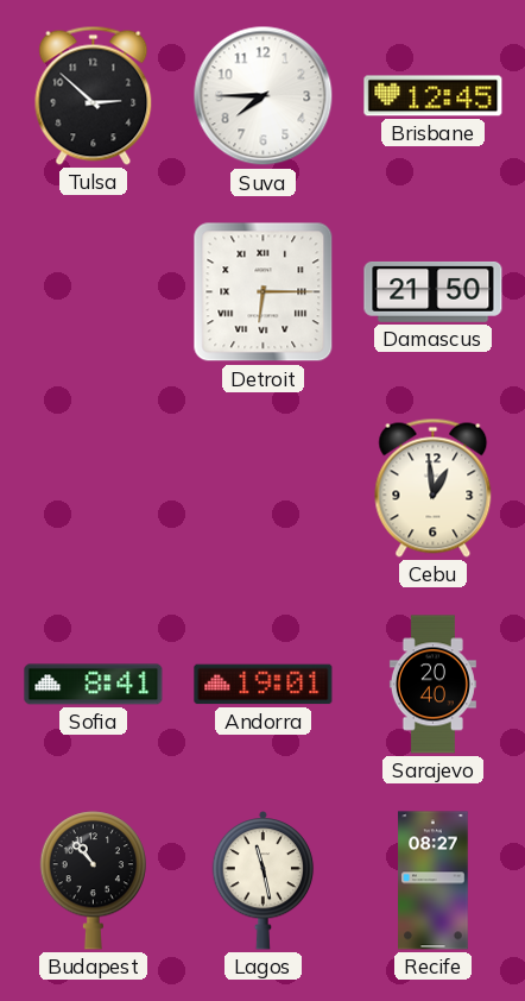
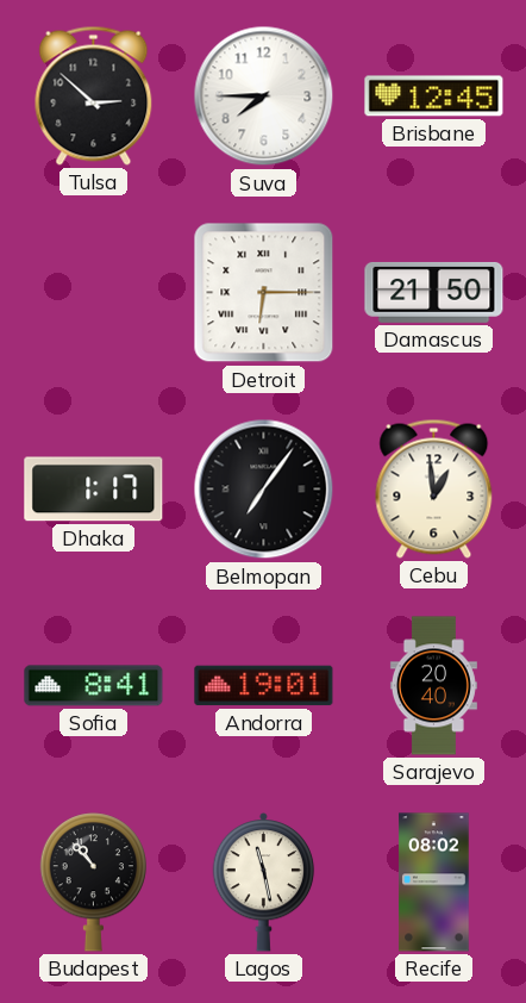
Dhaka: none -> 1:17
Belmopan: none -> 7:06
Recife: 08:27 -> 08:02
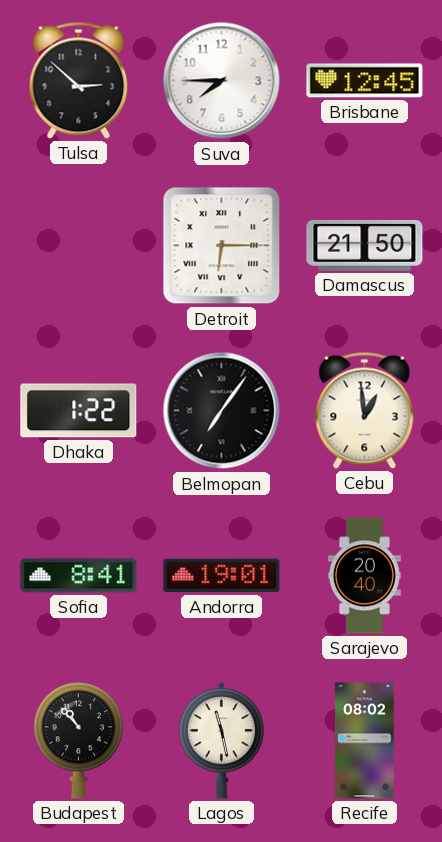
Dhaka: 1:17 -> 1:22
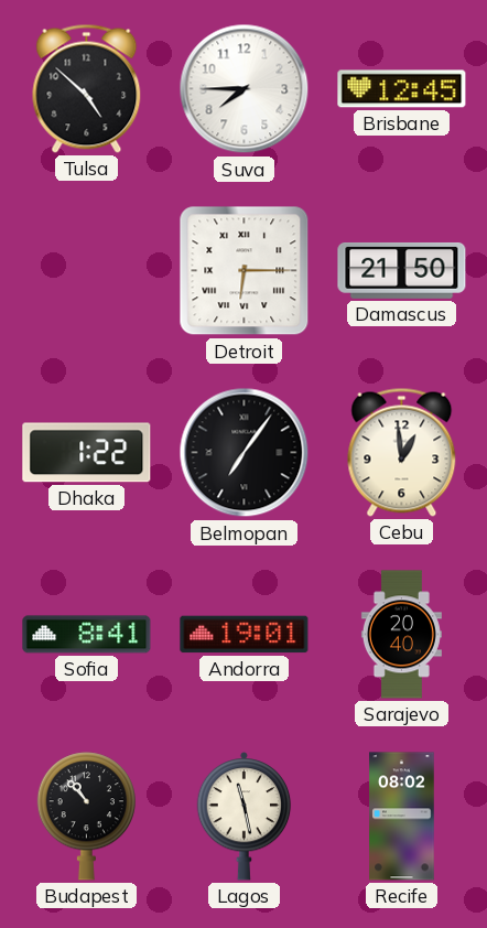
Tulsa: 2:52 -> 4:52
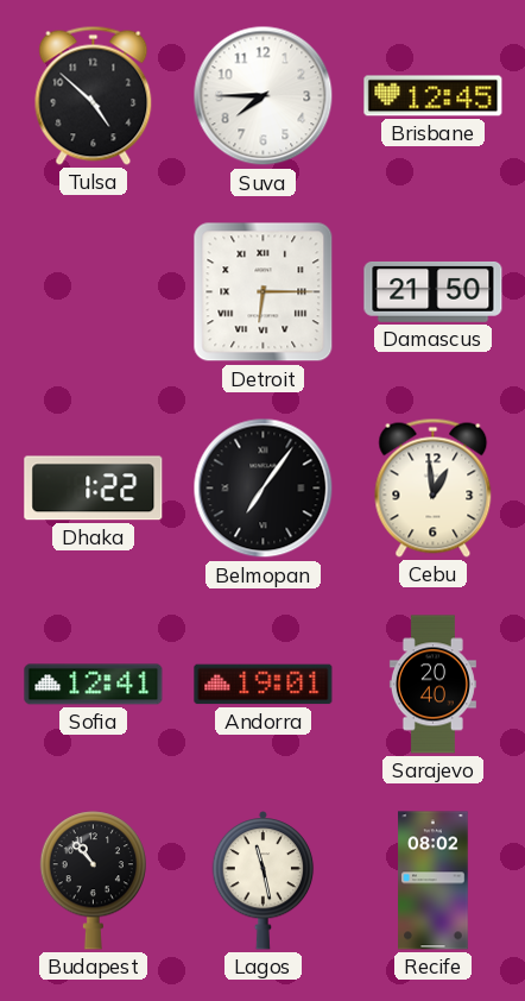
Sofia: 8:41 -> 12:41
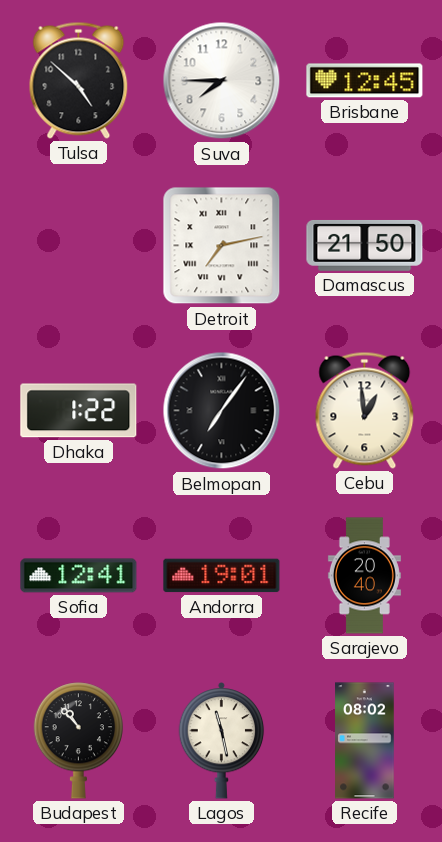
Detroit: 6:15 -> 7:13
